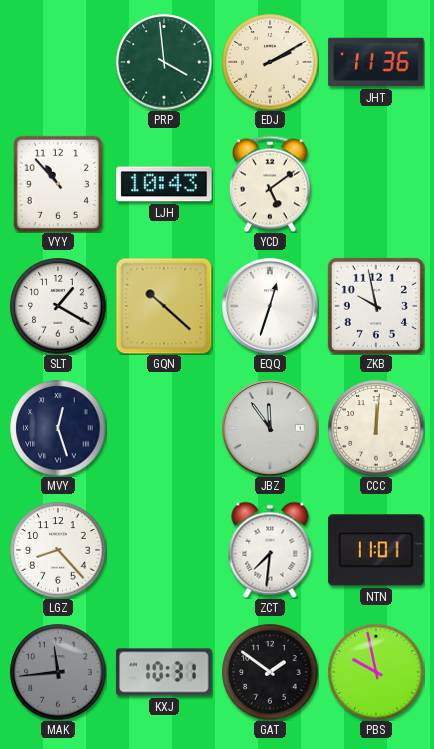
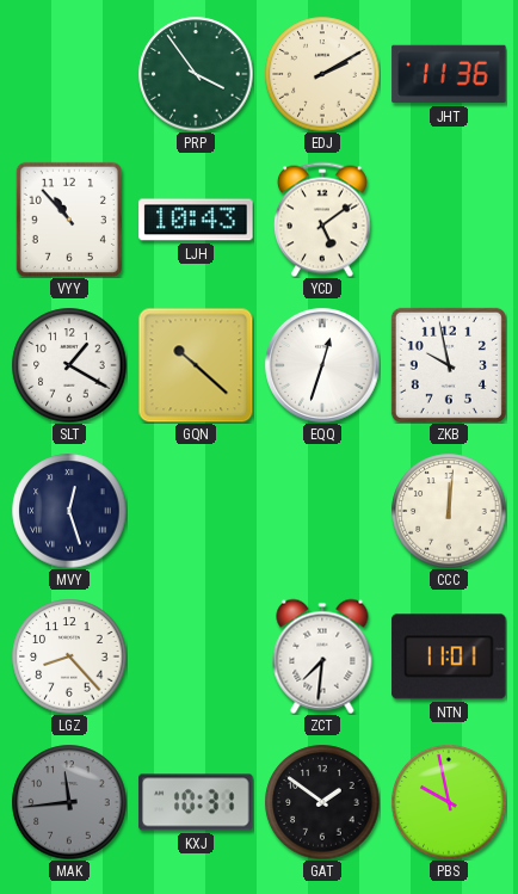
PRP: 3:59 -> 3:54
JBZ: 11:54 -> none
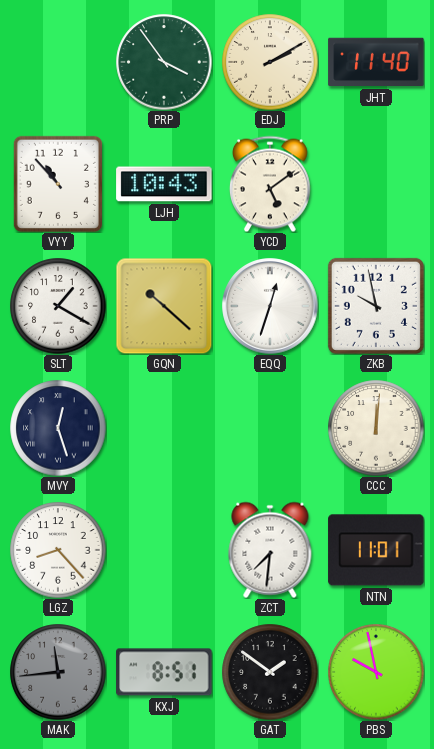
JHT: 11:36 -> 11:40
KXJ: 10:31 -> 8:51
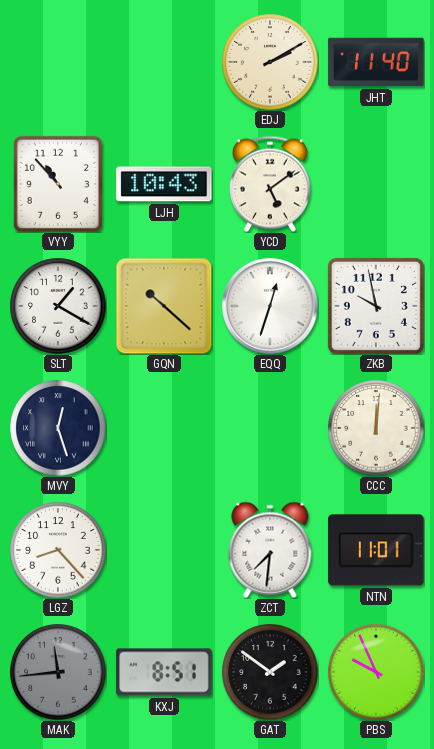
PRP: 3:54 -> none
PBS: 9:58 -> 9:56
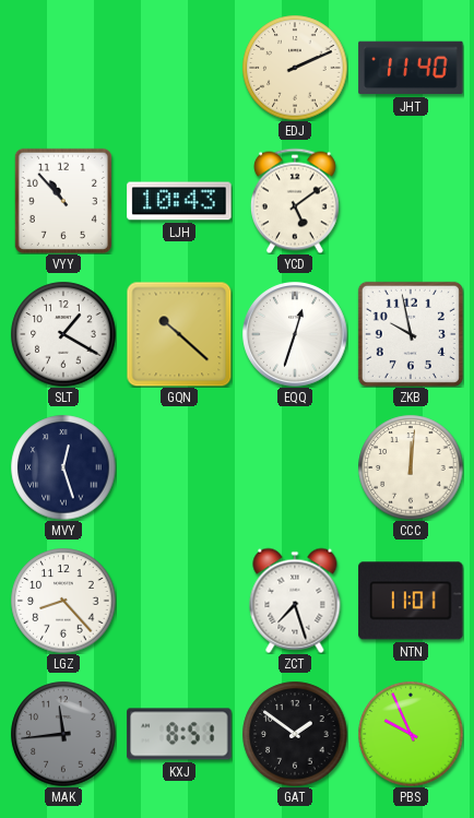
EDJ: 2:10 -> 2:11
ZCT: 7:31 -> 7:27
